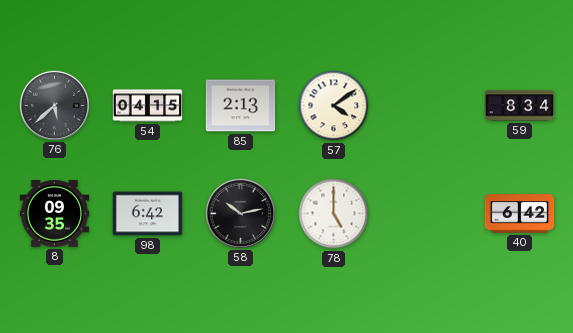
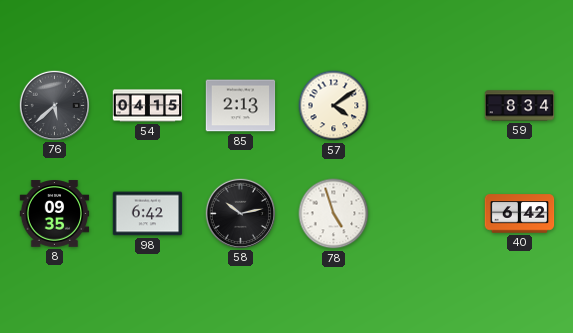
78: 5:00 -> 4:57
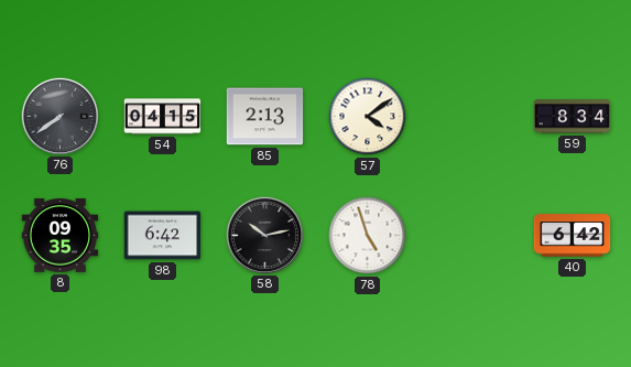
76: 5:38 -> 7:39
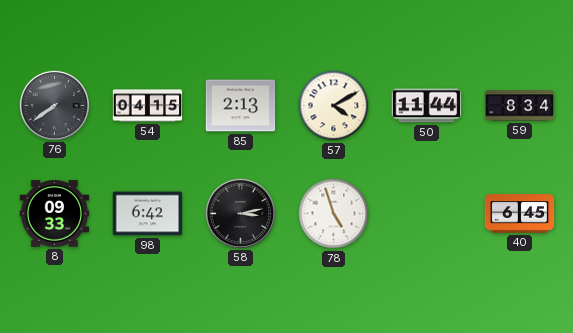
57: 4:09 -> 4:10
50: none -> 11:44
8: 09:35 -> 09:33
58: 10:13 -> 3:13
40: 6:42 -> 6:45
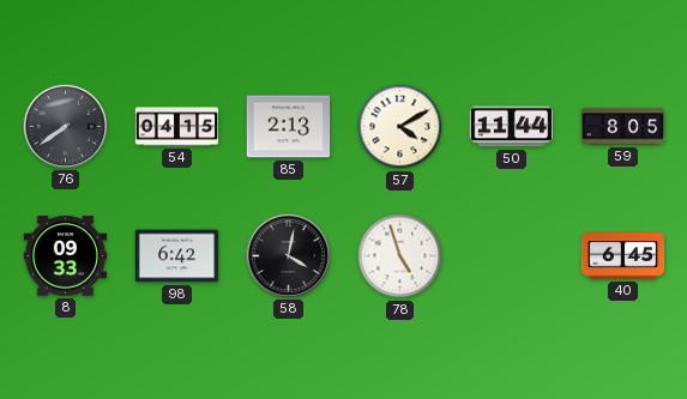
59: 8:34 -> 8:05
58: 3:13 -> 4:02
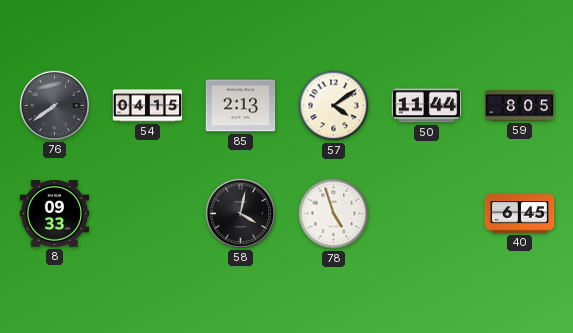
57: 4:10 -> 4:09
98: 6:42 -> none
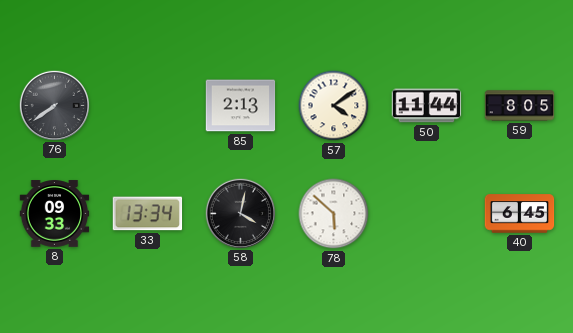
54: 04:15 -> none
33: none -> 13:34
78: 4:57 -> 5:52
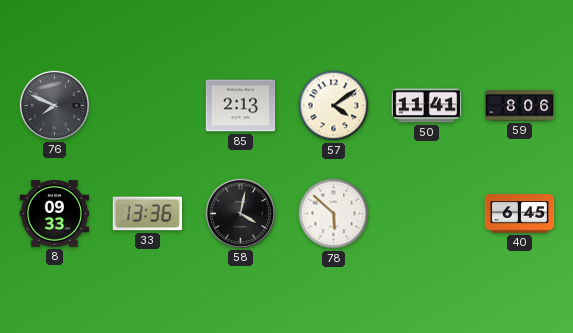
76: 7:39 -> 7:49
50: 11:44 -> 11:41
59: 8:05 -> 8:06
33: 13:34 -> 13:36
